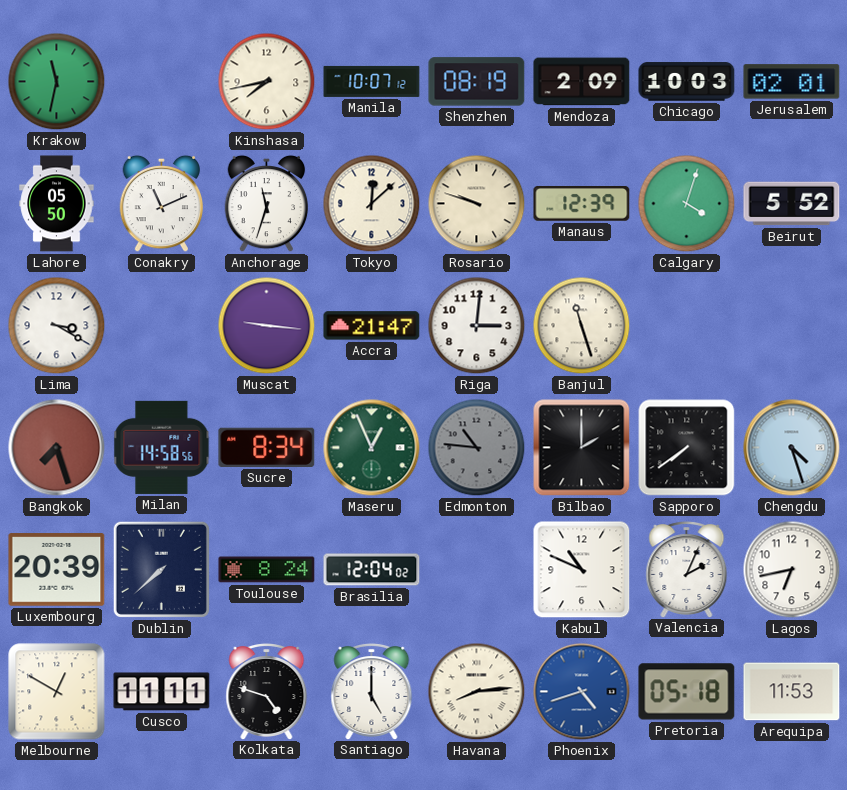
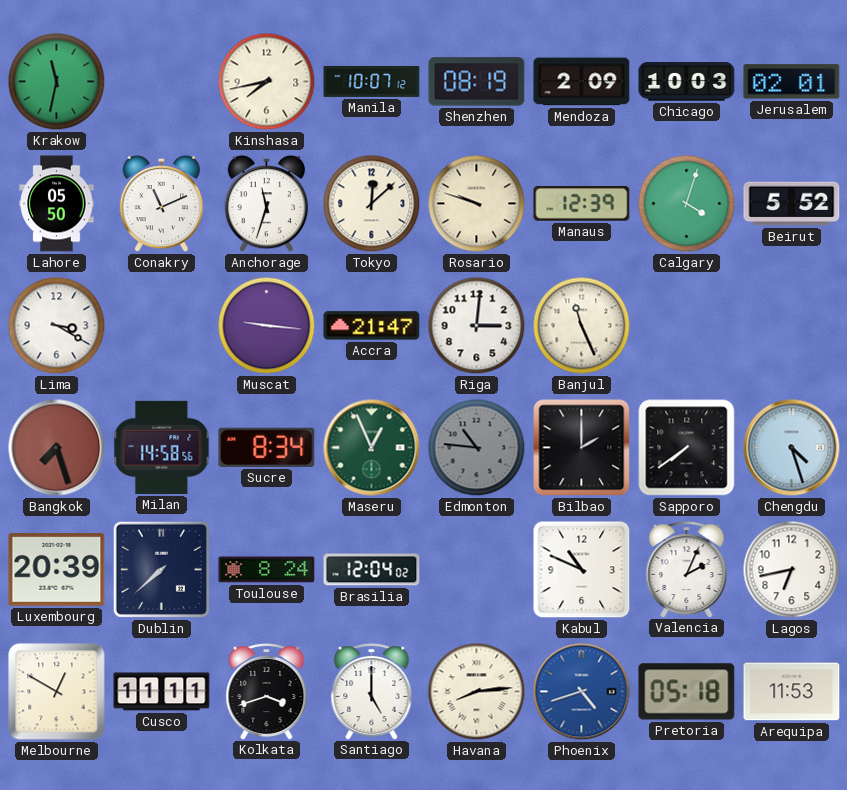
Banjul: 11:27 -> 11:26
Kolkata: 4:48 -> 3:42
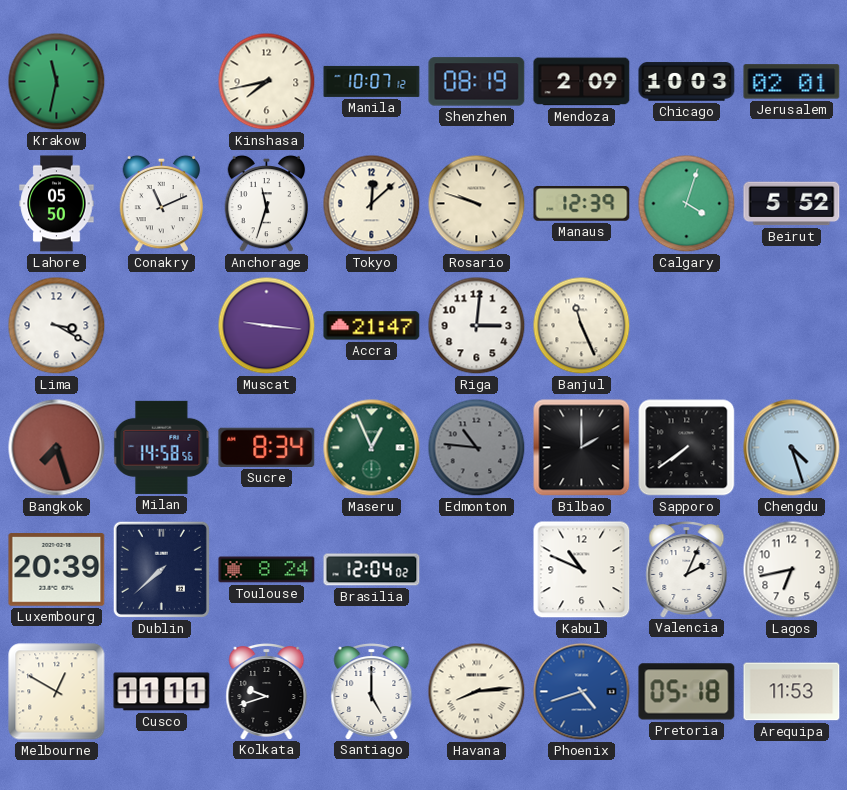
Kolkata: 3:42 -> 9:42
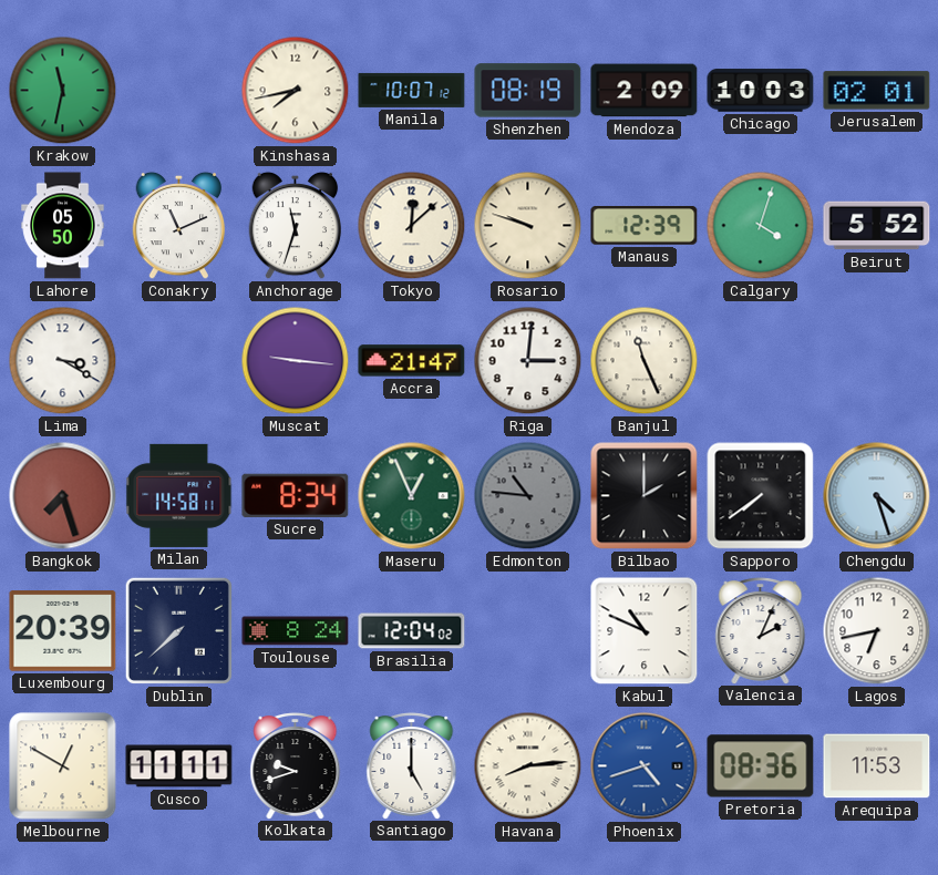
Milan: 14:58:56 -> 14:58:11
Pretoria: 05:18 -> 08:36
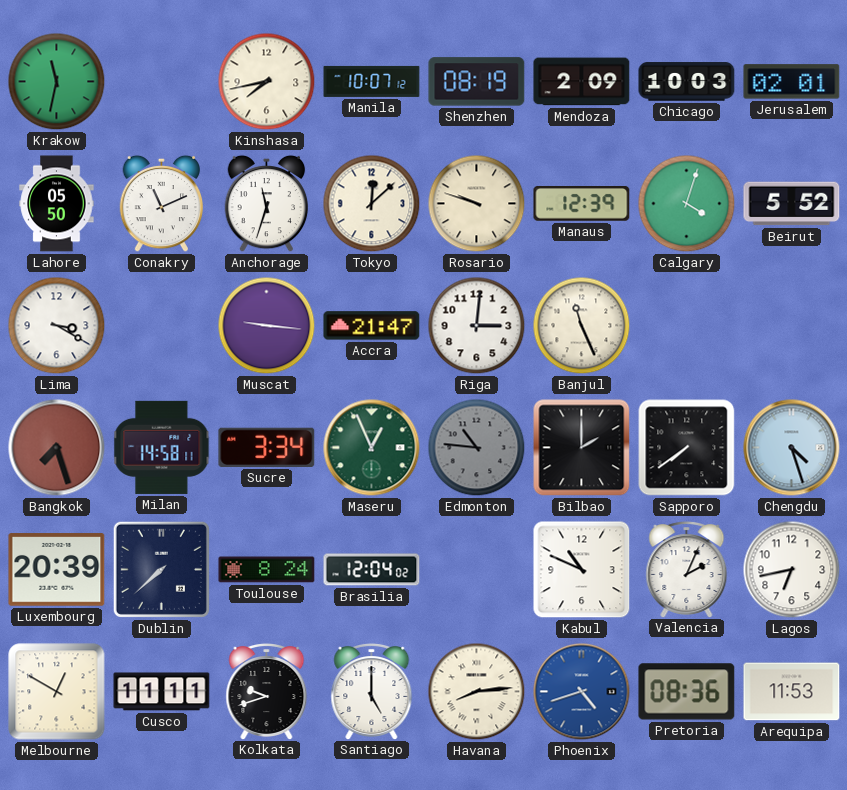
Sucre: 8:34 -> 3:34
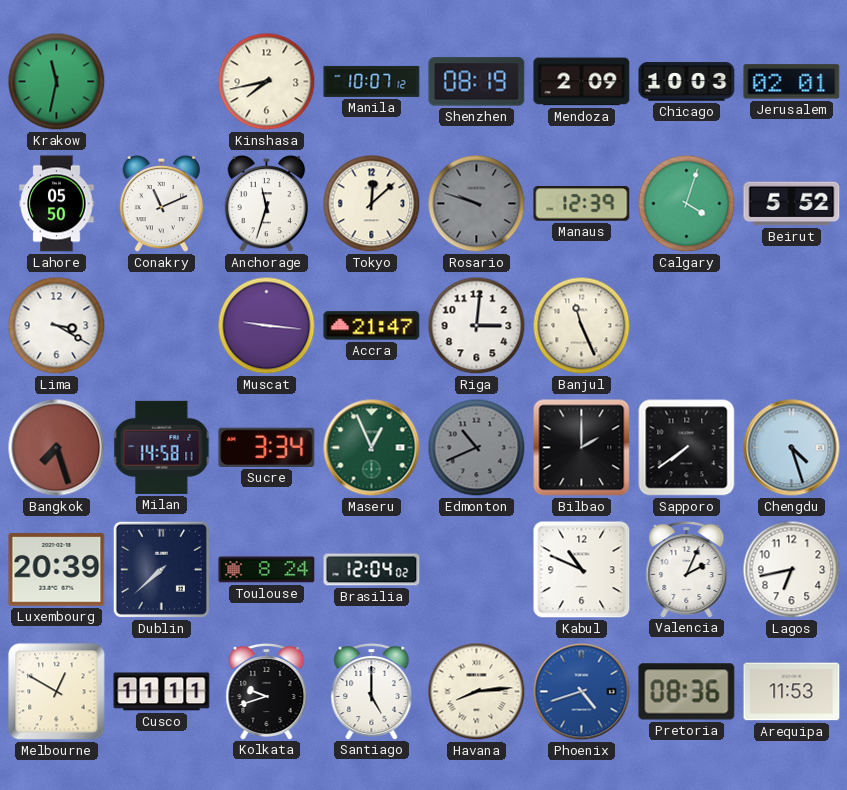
Rosario dial: cream -> grey
Edmonton: 10:46 -> 10:41
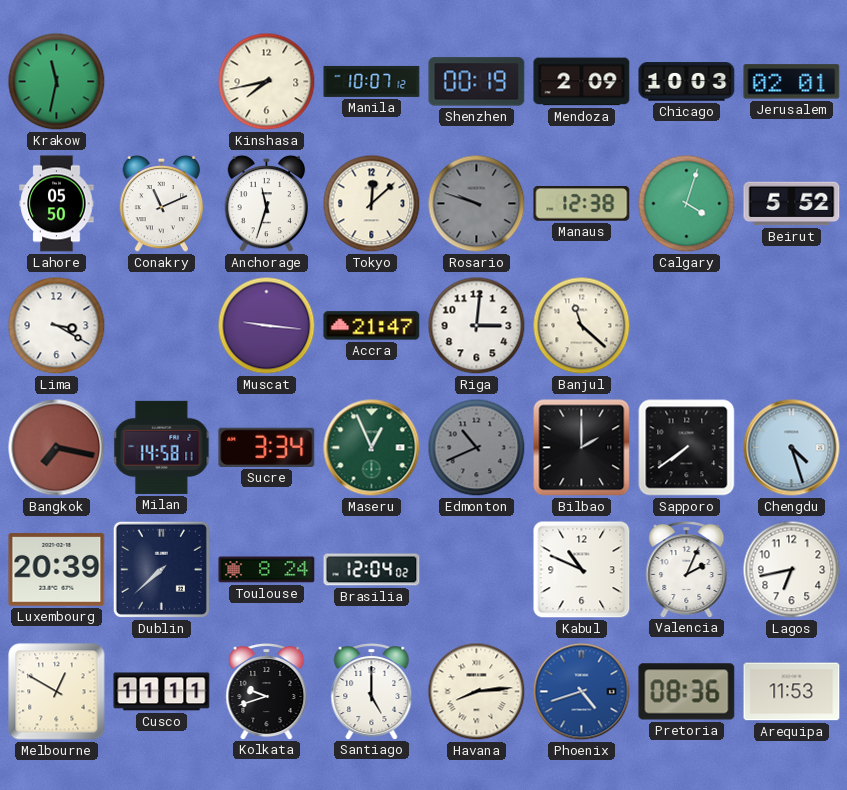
Shenzhen: 08:19 -> 00:19
Manaus: 12:39 -> 12:38
Banjul: 11:26 -> 11:22
Bangkok: 7:27 -> 7:17
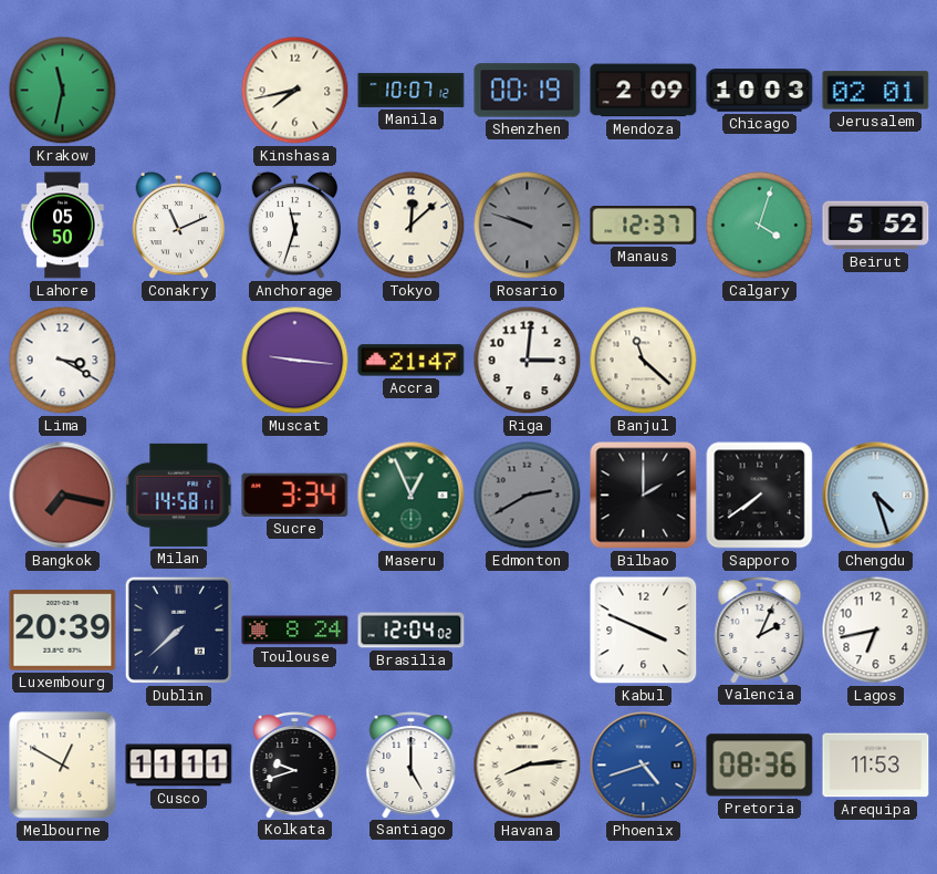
Manaus: 12:38 -> 12:37
Edmonton: 10:41 -> 2:40
Kabul: 10:49 -> 3:49
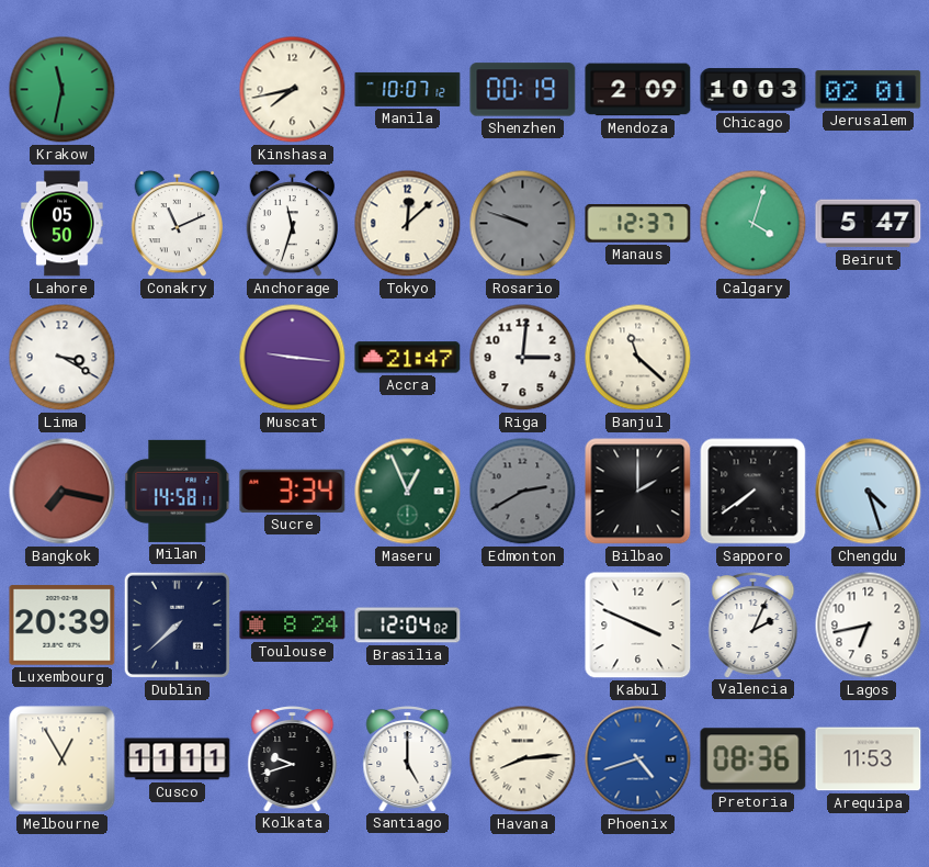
Beirut: 5:52 -> 5:47
Melbourne: 12:50 -> 12:55
